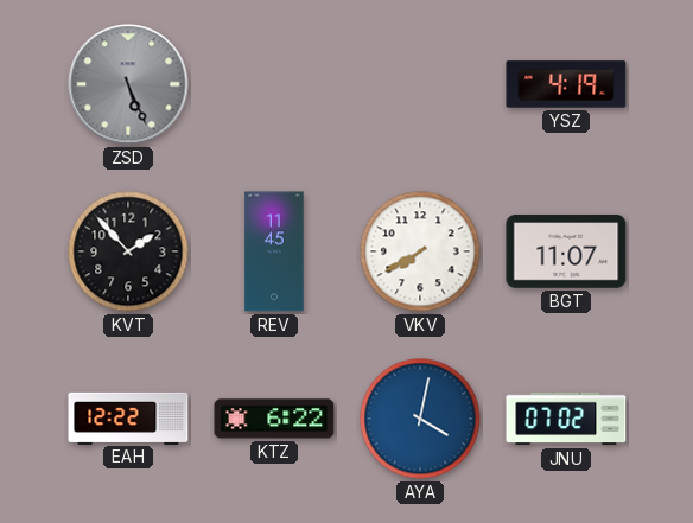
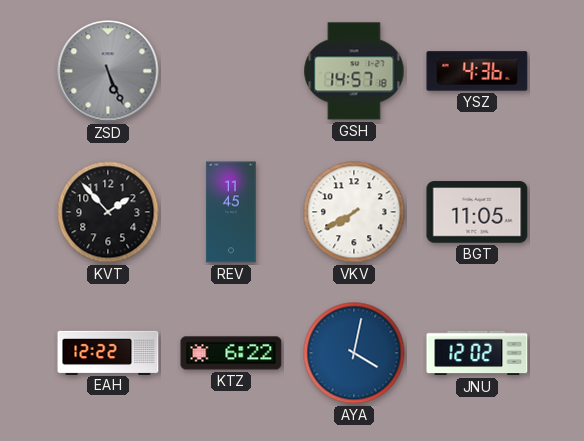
GSH: none -> 14:57
YSZ: 4:19 -> 4:36
BGT: 11:07 -> 11:05
JNU: 07:02 -> 12:02
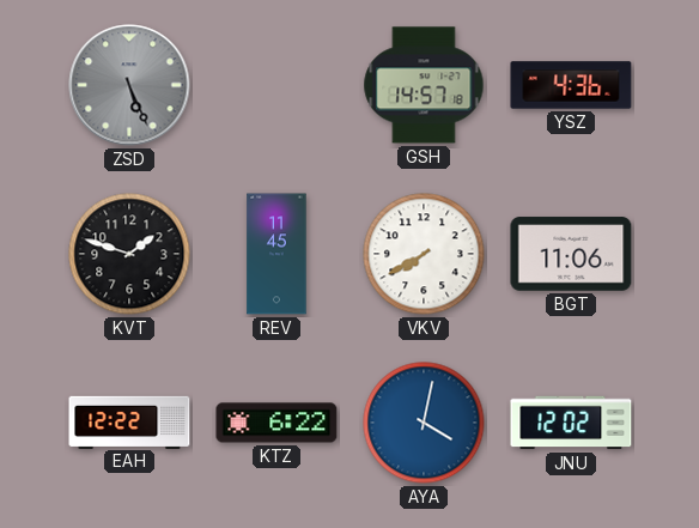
KVT: 1:53 -> 1:48
BGT: 11:05 -> 11:06
